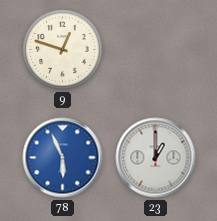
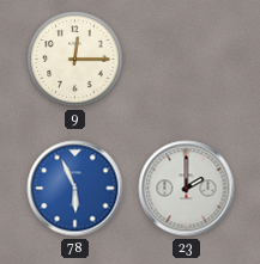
9: 12:48 -> 12:15
23: 1:00 -> 2:00
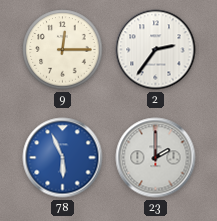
2: none -> 2:36
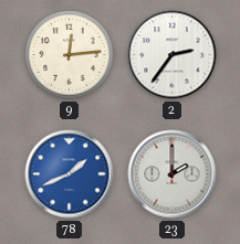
9: 12:15 -> 12:14
78: 5:56 -> 1:41
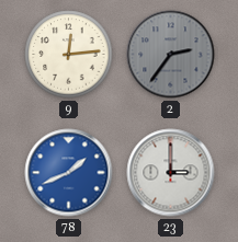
2 dial: white -> grey
23: 2:00 -> 3:00
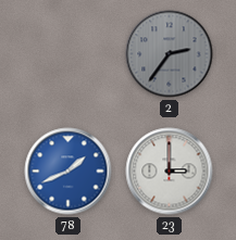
9: 12:14 -> none
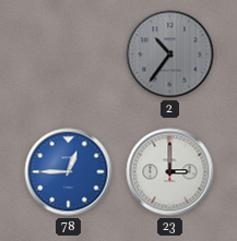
2: 2:36 -> 10:36
78: 1:41 -> 12:45
